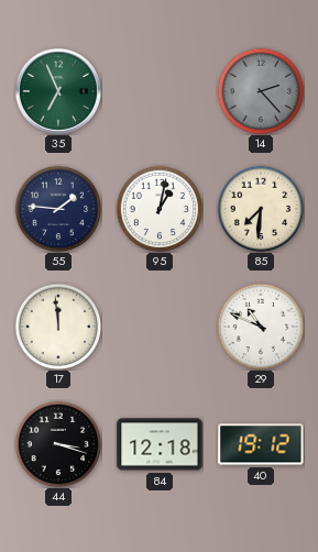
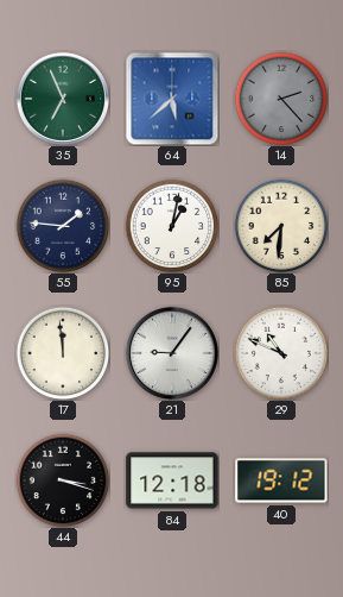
64: none -> 5:38
21: none -> 9:06
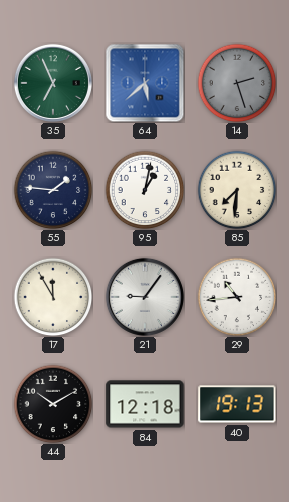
14: 2:23 -> 2:27
17: 11:59 -> 11:55
29: 10:49 -> 10:44
44: 3:18 -> 10:10
40: 19:12 -> 19:13
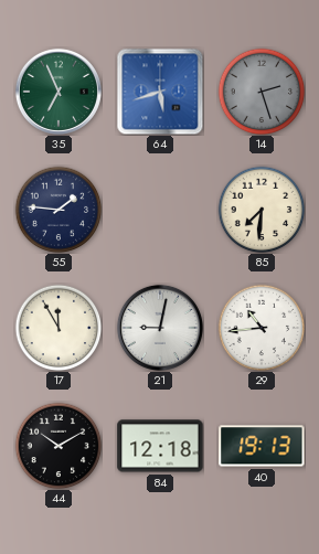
64: 5:38 -> 5:42
95: 1:02 -> none
21: 9:06 -> 9:02
